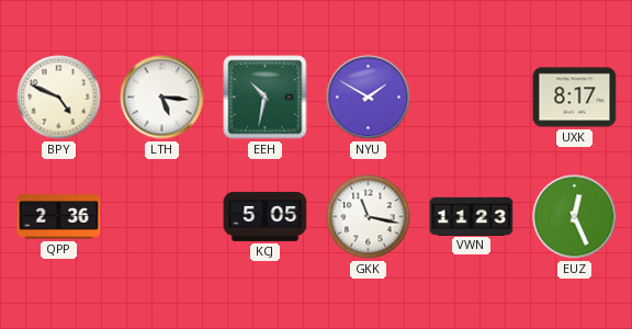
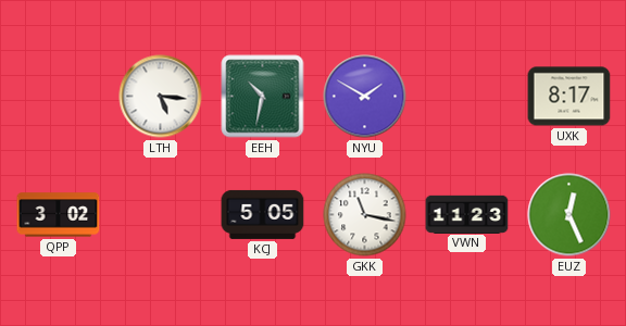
BPY: 4:49 -> none
QPP: 2:36 -> 3:02
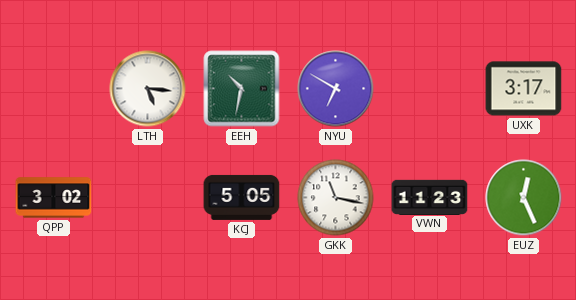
NYU: 1:50 -> 6:50
UXK: 8:17 -> 3:17
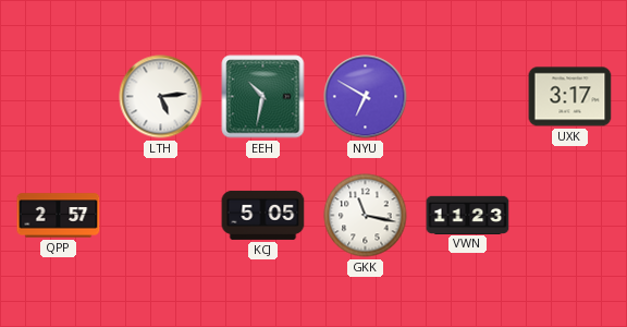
LTH: 5:16 -> 5:14
QPP: 3:02 -> 2:57
EUZ: 12:26 -> none
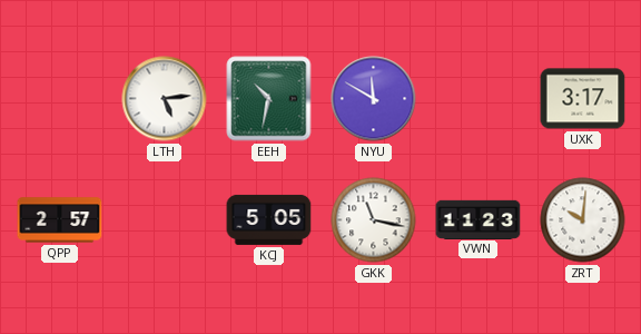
NYU: 6:50 -> 11:50
ZRT: none -> 10:01
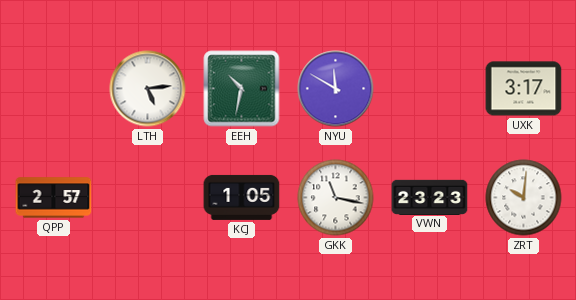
KCJ: 5:05 -> 1:05
VWN: 11:23 -> 23:23
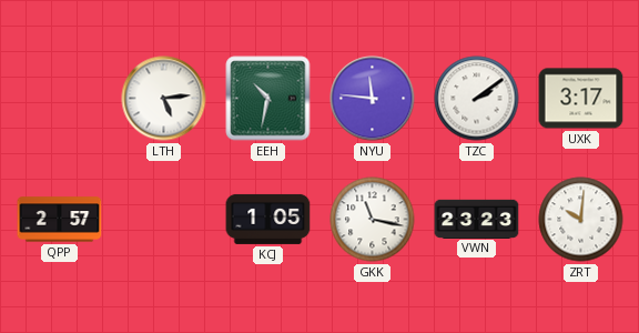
NYU: 11:50 -> 11:46
TZC: none -> 2:09
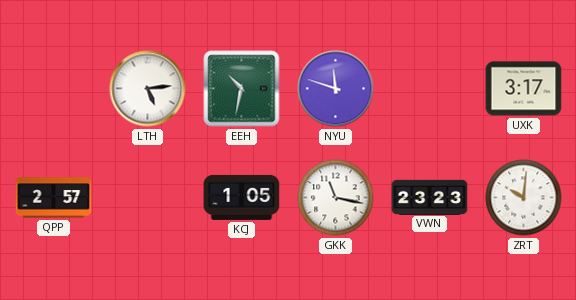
NYU: 11:46 -> 11:48
TZC: 2:09 -> none
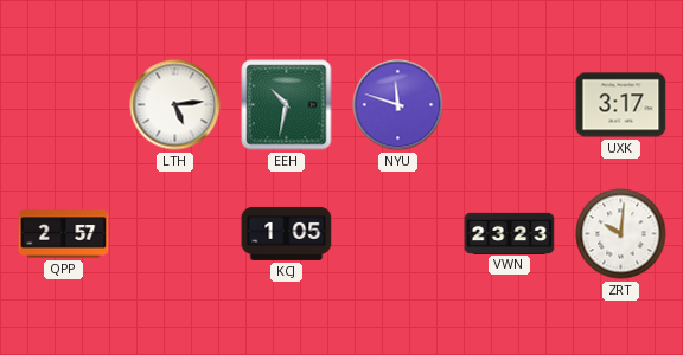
GKK: 11:17 -> none
